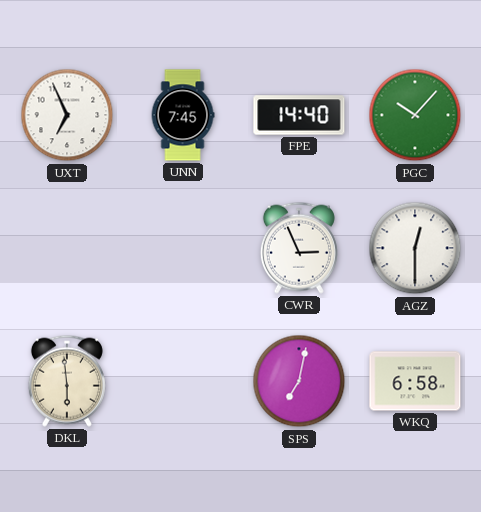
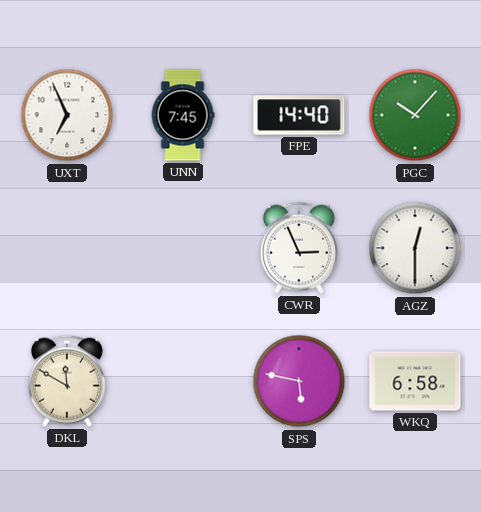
DKL: 5:59 -> 11:50
SPS: 7:02 -> 5:47
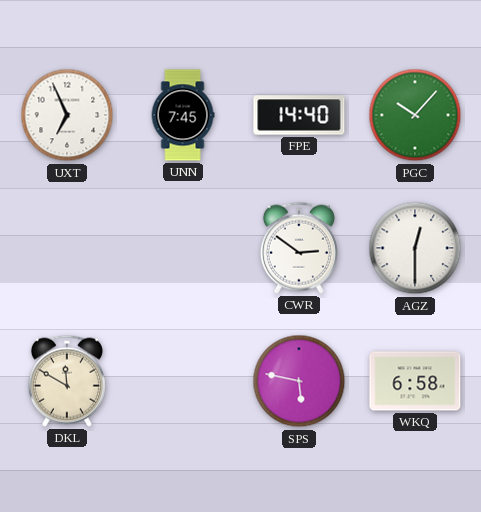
CWR: 2:56 -> 2:51
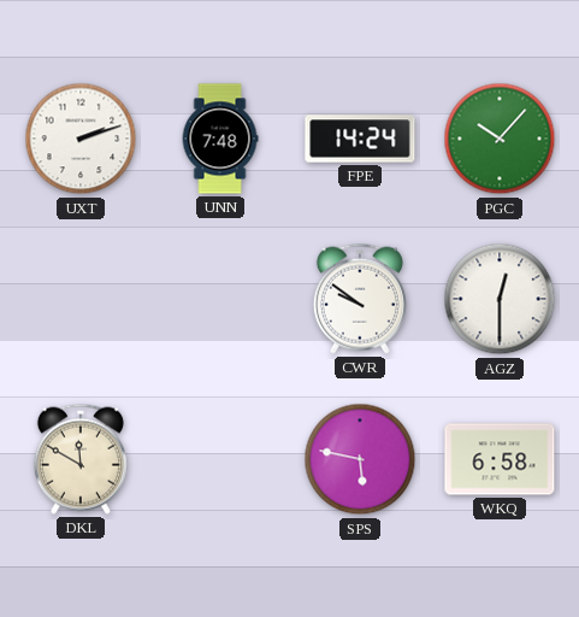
UXT: 6:56 -> 2:12
UNN: 7:45 -> 7:48
FPE: 14:40 -> 14:24
CWR: 2:51 -> 9:51
